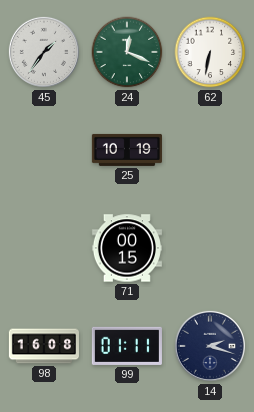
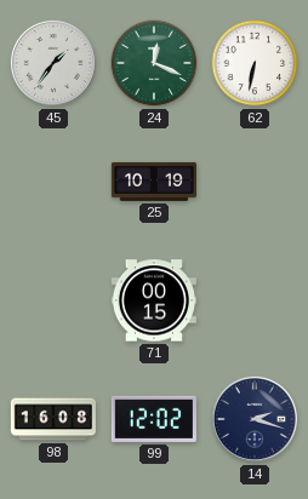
99: 01:11 -> 12:02
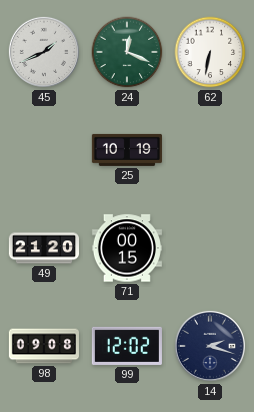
45: 1:36 -> 1:41
49: none -> 21:20
98: 16:08 -> 09:08
